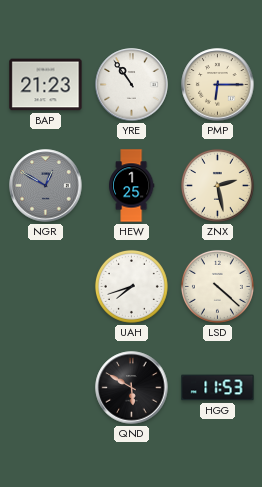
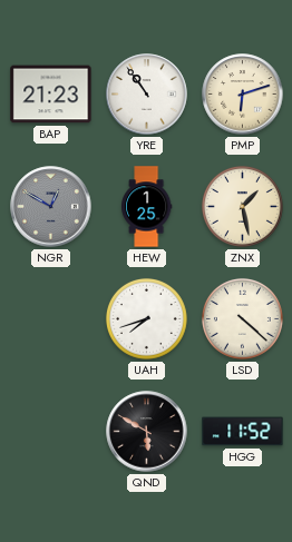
PMP: 6:15 -> 6:12
ZNX: 2:28 -> 1:28
HGG: 11:53 -> 11:52
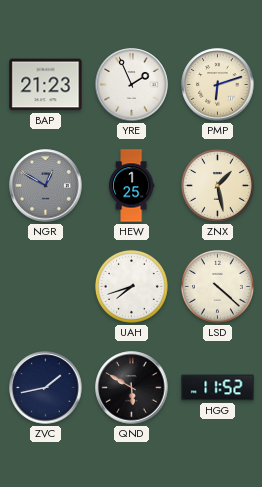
YRE: 10:54 -> 1:56
ZVC: none -> 1:43
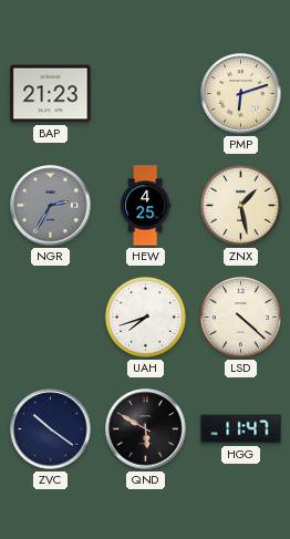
YRE: 1:56 -> none
NGR: 12:50 -> 2:35
HEW: 1:25 -> 4:25
ZVC: 1:43 -> 10:21
HGG: 11:52 -> 11:47
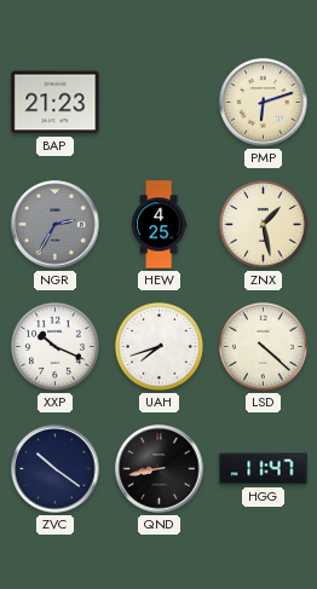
XXP: none -> 10:19
QND: 5:50 -> 8:43
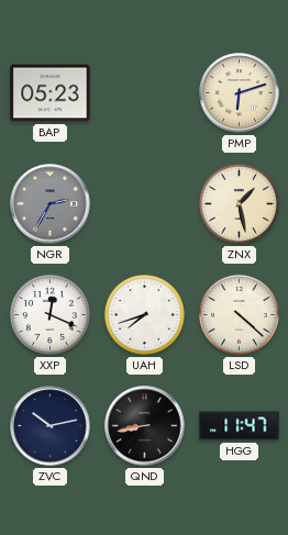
BAP: 21:23 -> 05:23
HEW: 4:25 -> none
XXP: 10:19 -> 12:19
ZVC: 10:21 -> 10:13
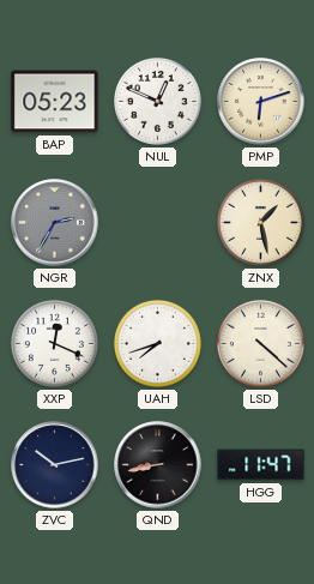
NUL: none -> 12:49
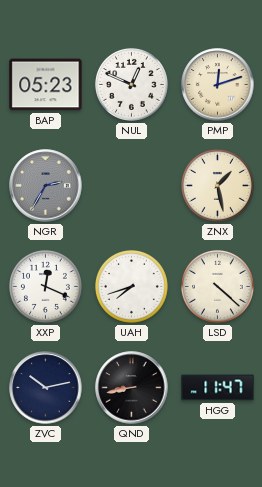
PMP: 6:12 -> 12:12
